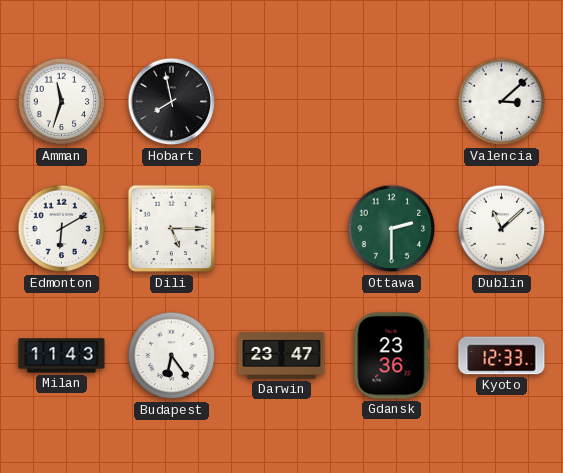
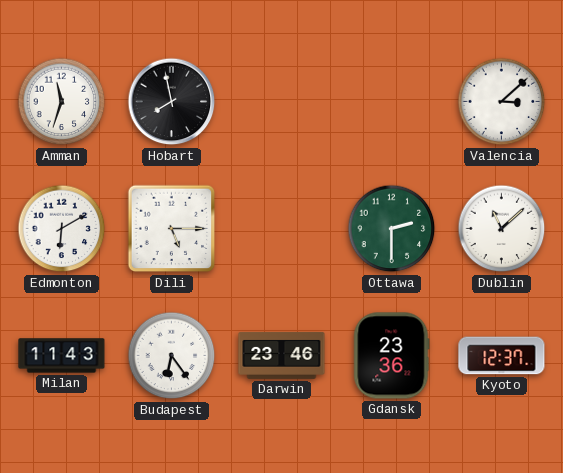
Darwin: 23:47 -> 23:46
Kyoto: 12:33 -> 12:37
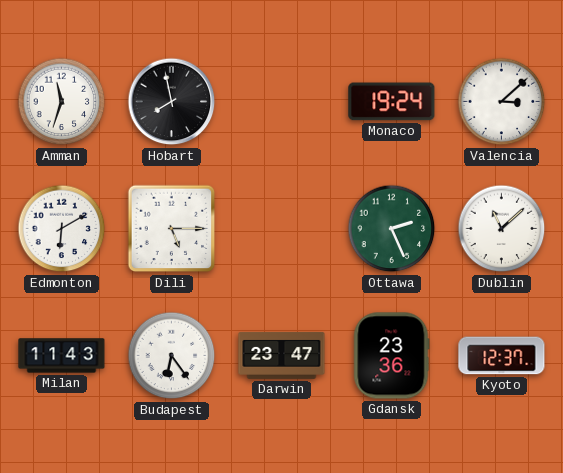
Monaco: none -> 19:24
Ottawa: 2:30 -> 2:26
Darwin: 23:46 -> 23:47
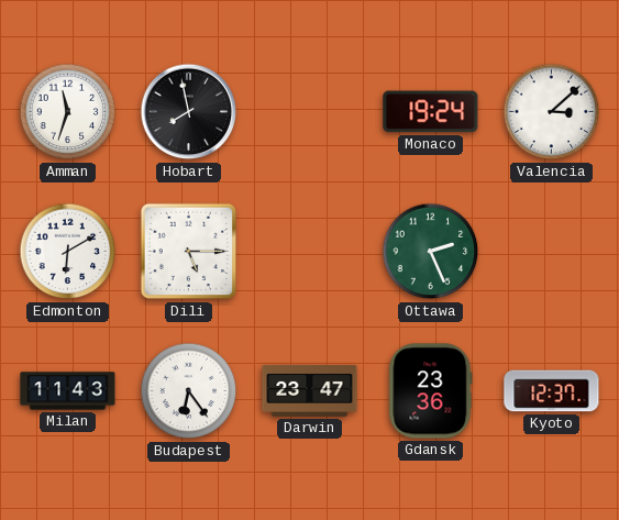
Dublin: 11:08 -> none
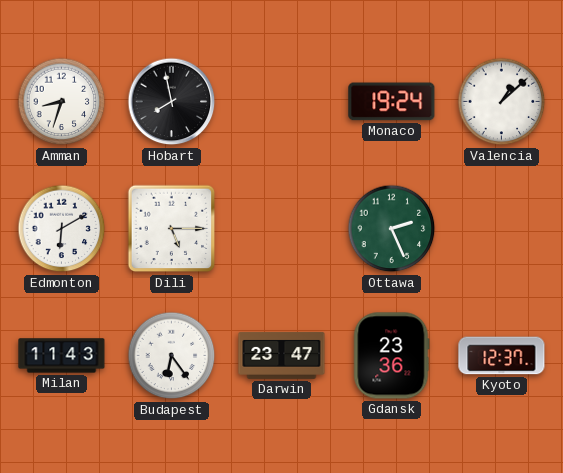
Amman: 11:33 -> 8:33
Valencia: 3:08 -> 1:08
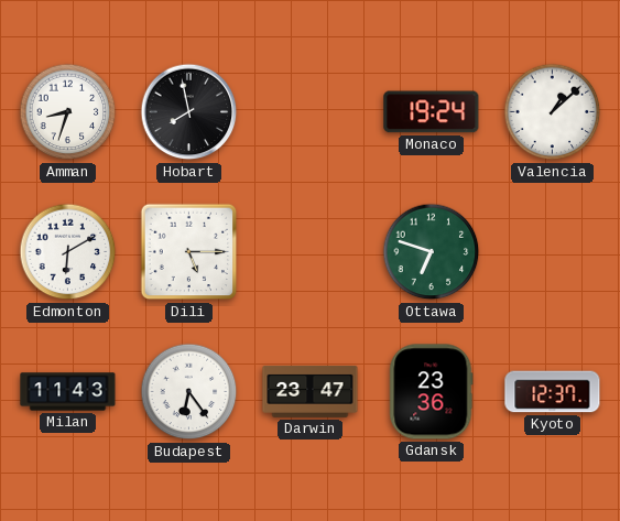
Ottawa: 2:26 -> 6:48
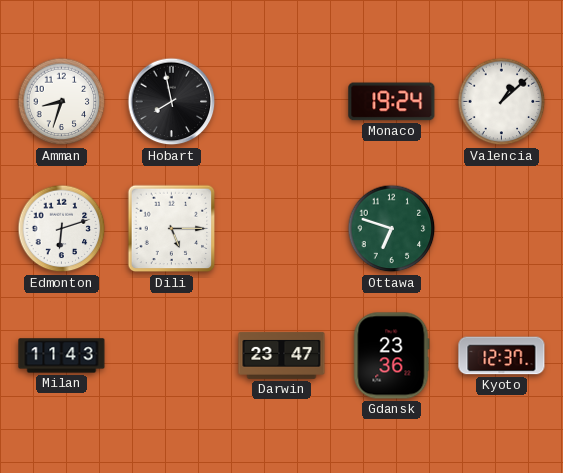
Edmonton: 6:10 -> 6:12
Budapest: 6:24 -> none
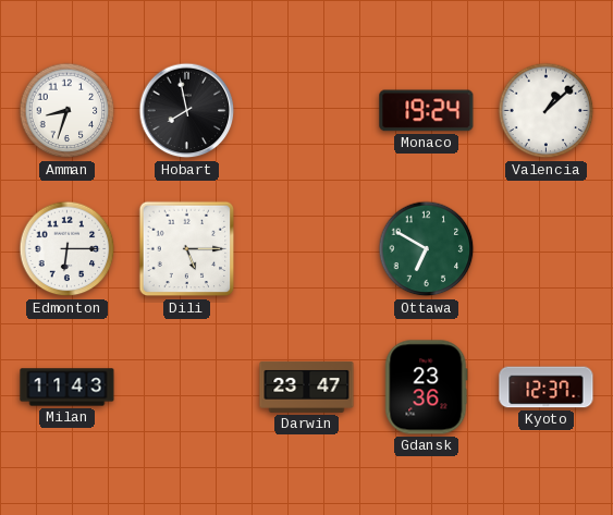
Edmonton: 6:12 -> 6:15
Ottawa: 6:48 -> 6:50
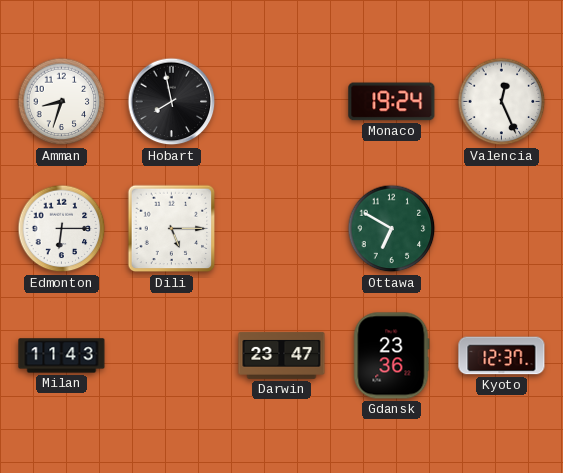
Valencia: 1:08 -> 12:26
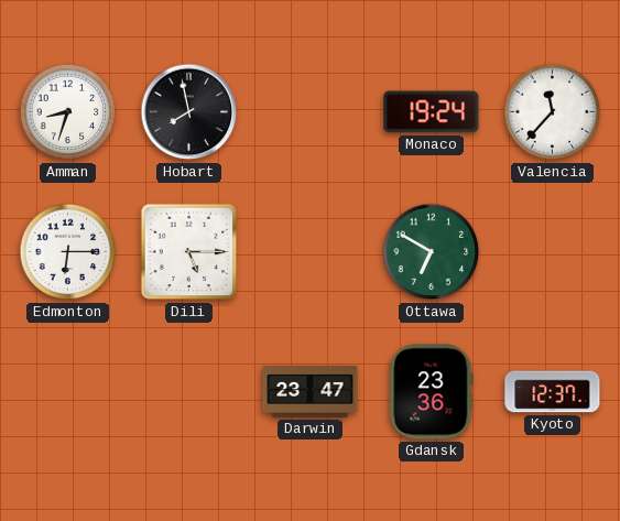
Valencia: 12:26 -> 11:37
Milan: 11:43 -> none
